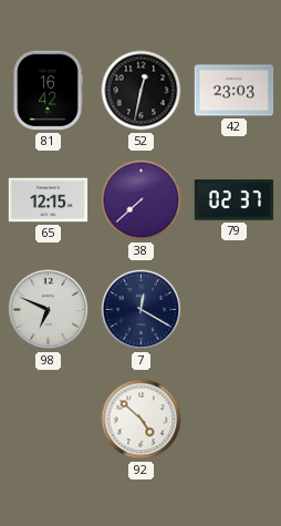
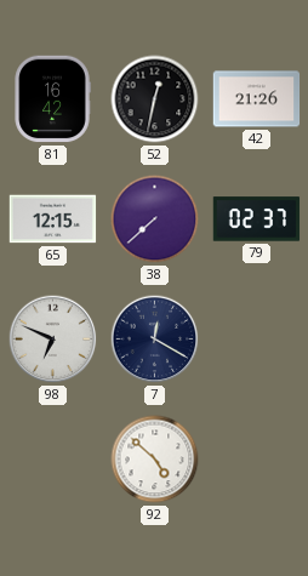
42: 23:03 -> 21:26
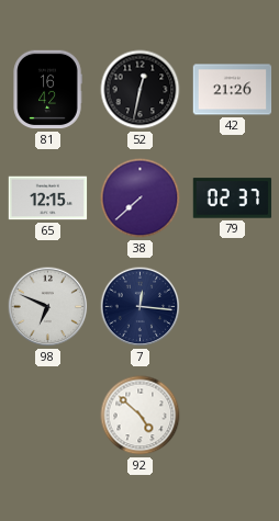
7: 12:20 -> 12:16
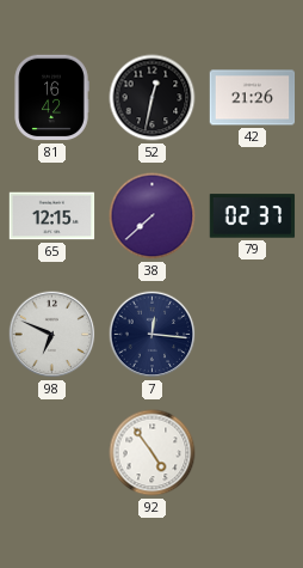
92: 4:52 -> 4:54
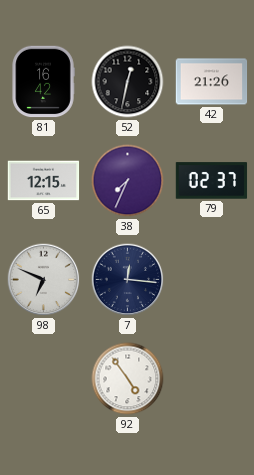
38: 7:38 -> 7:34
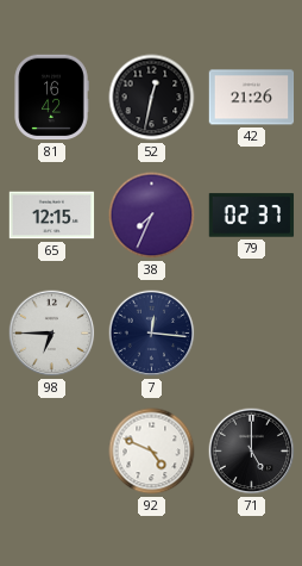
98: 6:49 -> 6:45
92: 4:54 -> 4:49
71: none -> 5:00
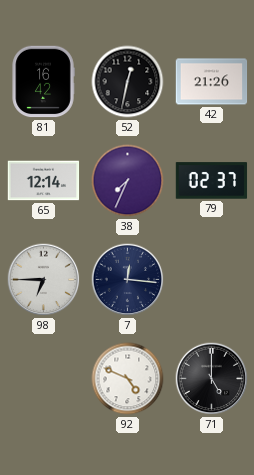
65: 12:15 -> 12:14
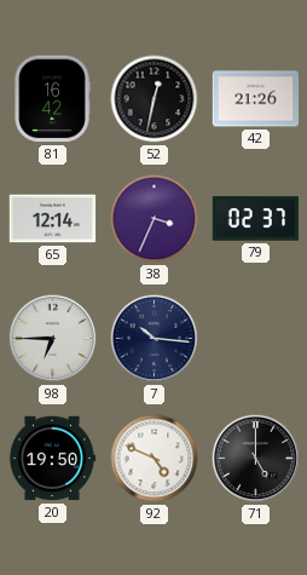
38: 7:34 -> 3:34
7: 12:16 -> 10:16
20: none -> 19:50
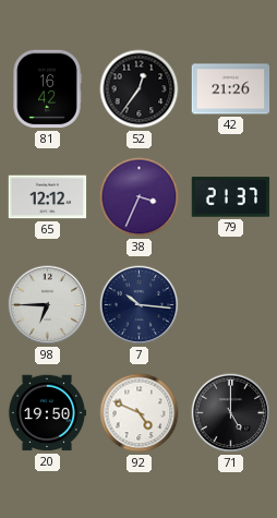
52: 12:32 -> 12:36
65: 12:14 -> 12:12
79: 02:37 -> 21:37
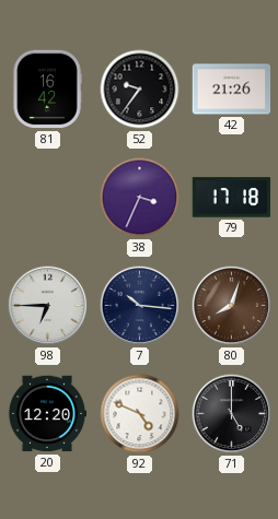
52: 12:36 -> 9:36
65: 12:12 -> none
79: 21:37 -> 17:18
80: none -> 8:03
20: 19:50 -> 12:20
